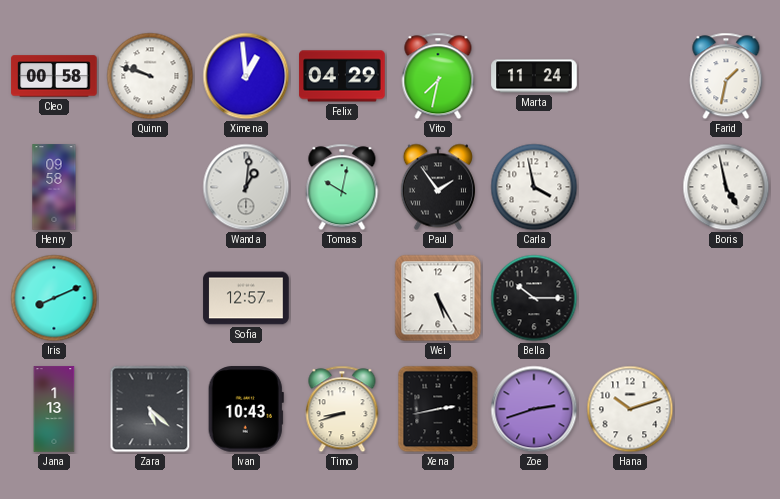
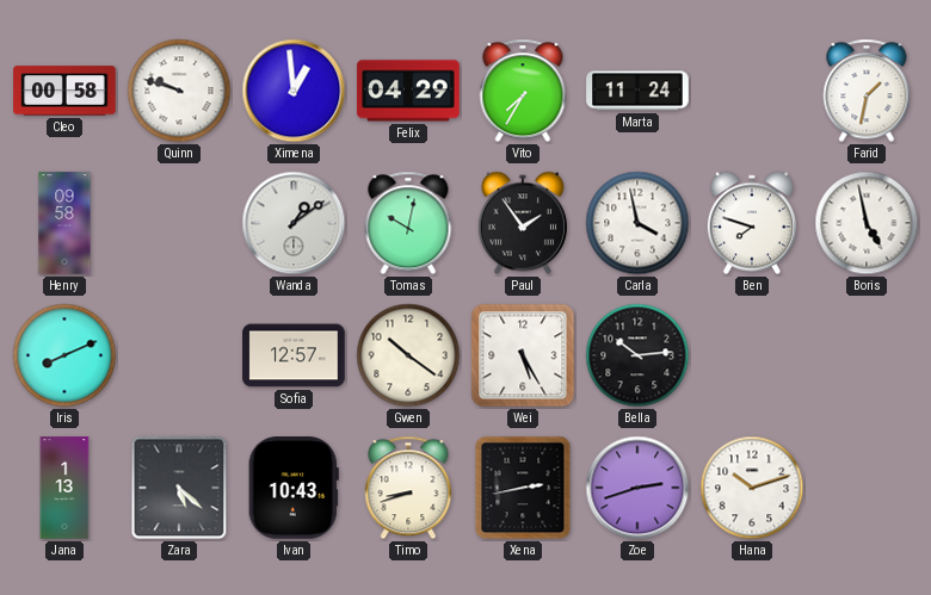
Vito: 7:32 -> 7:35
Wanda: 1:01 -> 1:09
Ben: none -> 7:48
Gwen: none -> 10:21
Bella: 10:15 -> 10:14
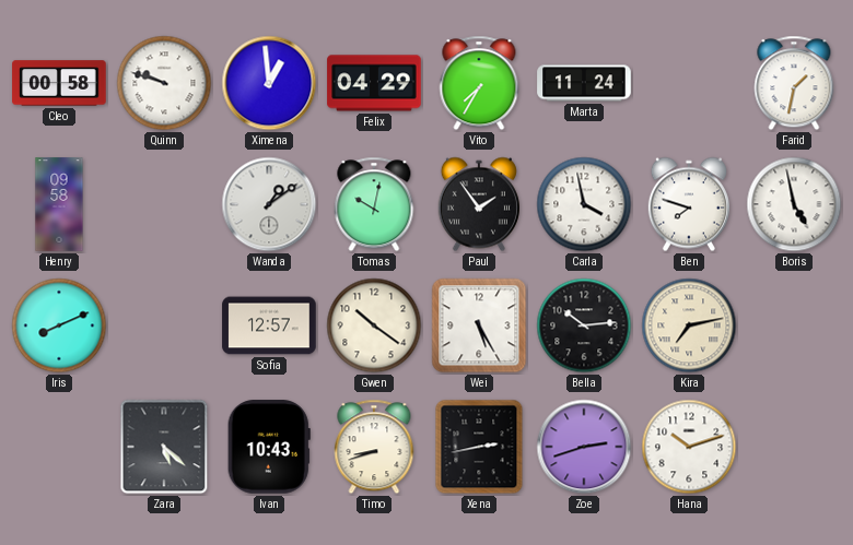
Kira: none -> 7:13
Jana: 1:13 -> none
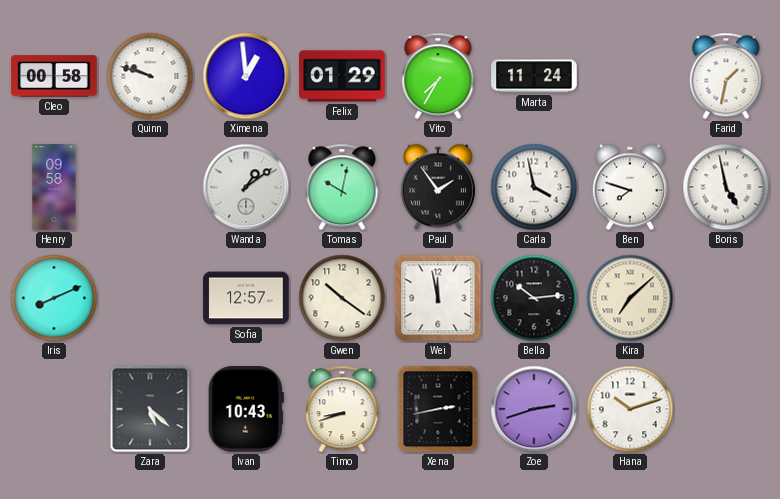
Felix: 04:29 -> 01:29
Wei: 5:25 -> 11:58
Kira: 7:13 -> 7:08
